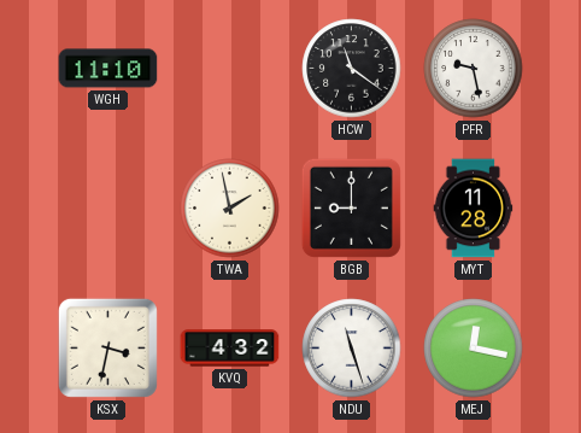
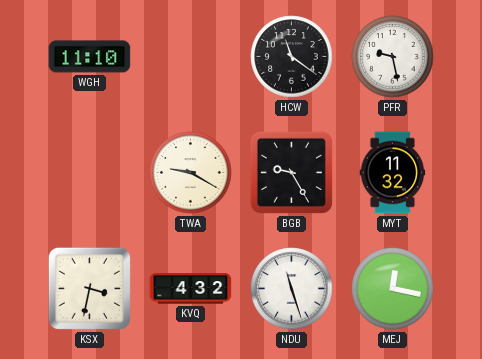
TWA: 1:58 -> 9:20
BGB: 9:00 -> 9:25
MYT: 11:28 -> 11:32
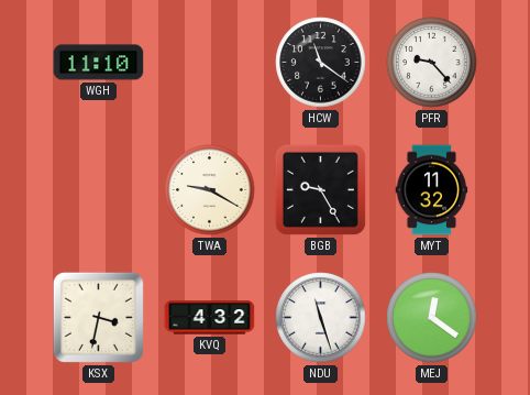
PFR: 9:28 -> 9:23
MEJ: 12:17 -> 12:21
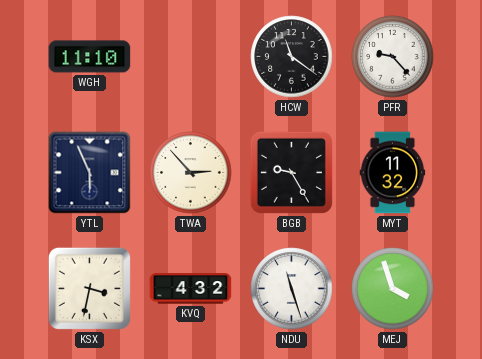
YTL: none -> 5:56
TWA: 9:20 -> 2:53
MEJ: 12:21 -> 3:57
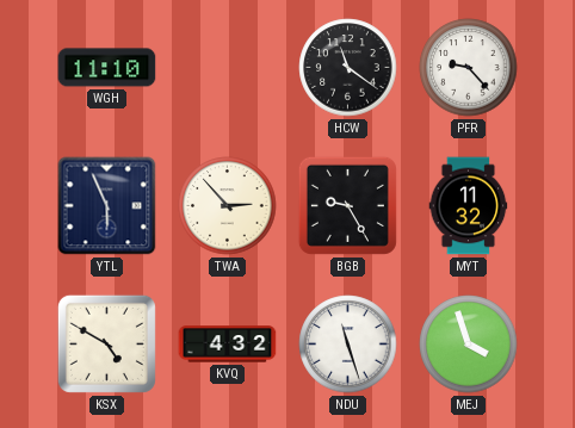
KSX: 3:32 -> 4:50
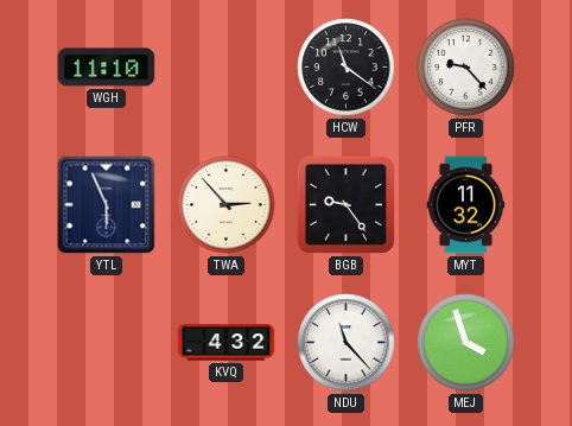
BGB: 9:25 -> 9:24
KSX: 4:50 -> none
NDU: 11:27 -> 11:23
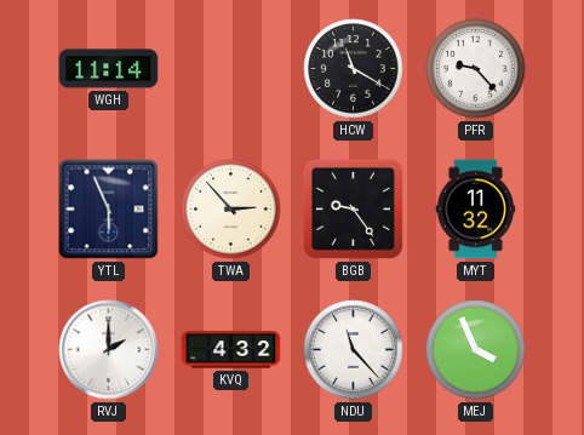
WGH: 11:10 -> 11:14
HCW: 11:21 -> 11:20
RVJ: none -> 2:00
MEJ: 3:57 -> 3:56
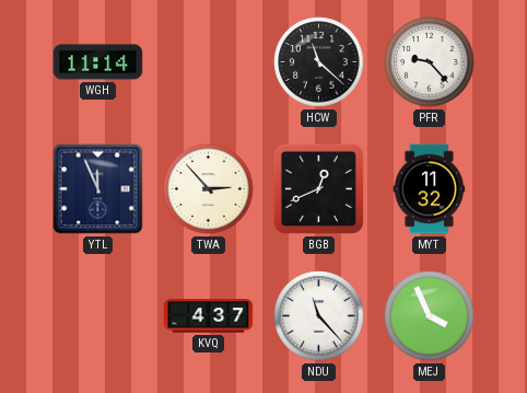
HCW: 11:20 -> 11:22
YTL: 5:56 -> 11:56
BGB: 9:24 -> 12:41
RVJ: 2:00 -> none
KVQ: 4:32 -> 4:37
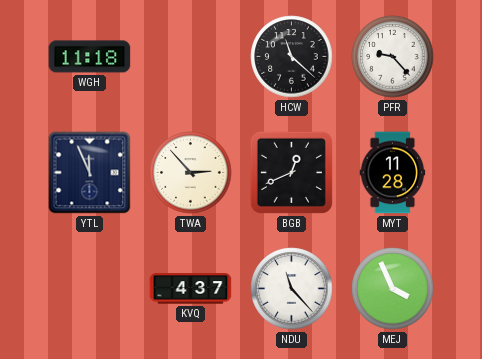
WGH: 11:14 -> 11:18
MYT: 11:32 -> 11:28
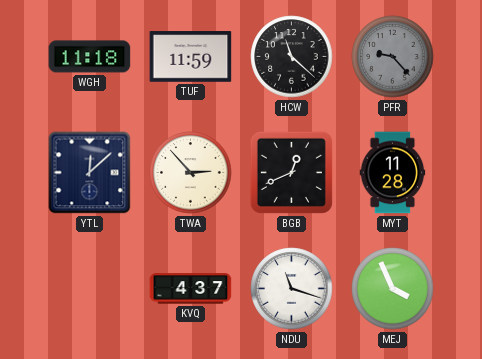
TUF: none -> 11:59
PFR dial: white -> grey
YTL: 11:56 -> 12:08
NDU: 11:23 -> 11:18
